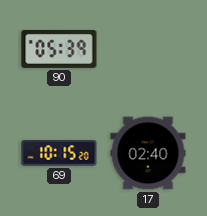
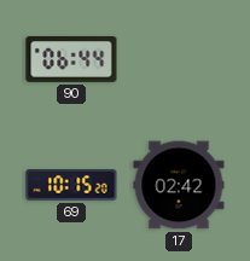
90: 05:39 -> 06:44
17: 02:40 -> 02:42
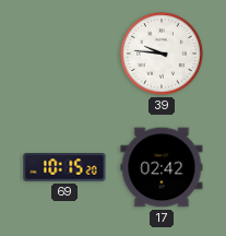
90: 06:44 -> none
39: none -> 9:46
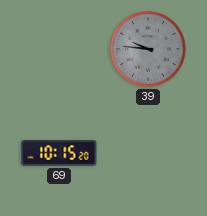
39 dial: white -> grey
17: 02:42 -> none
